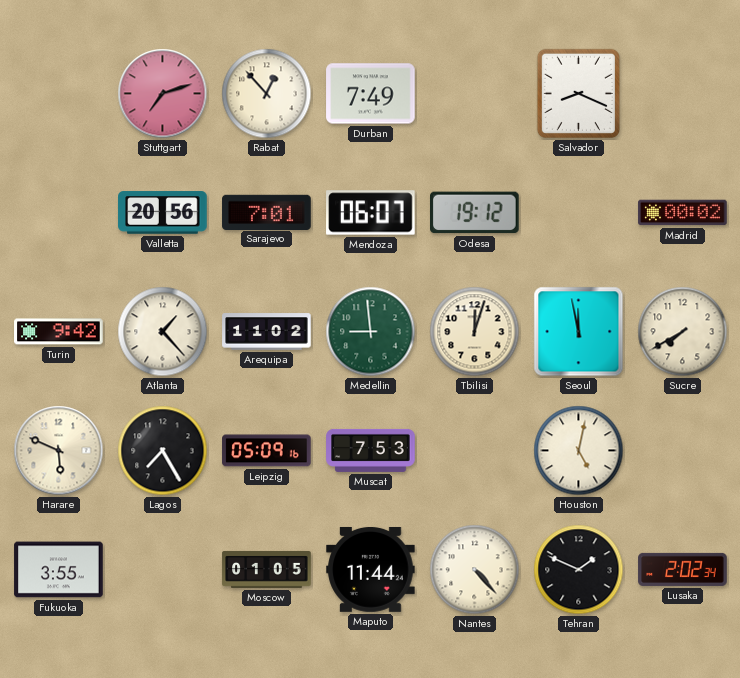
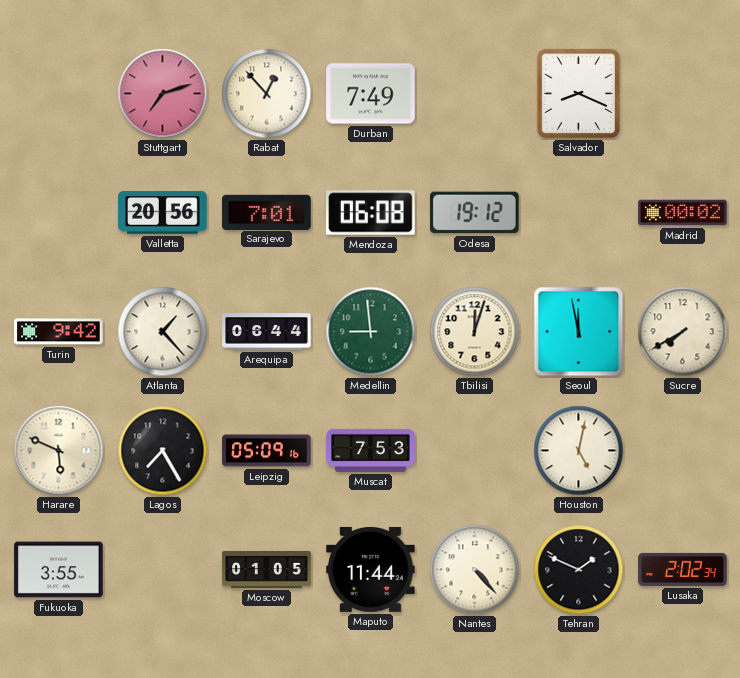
Mendoza: 06:07 -> 06:08
Arequipa: 11:02 -> 06:44
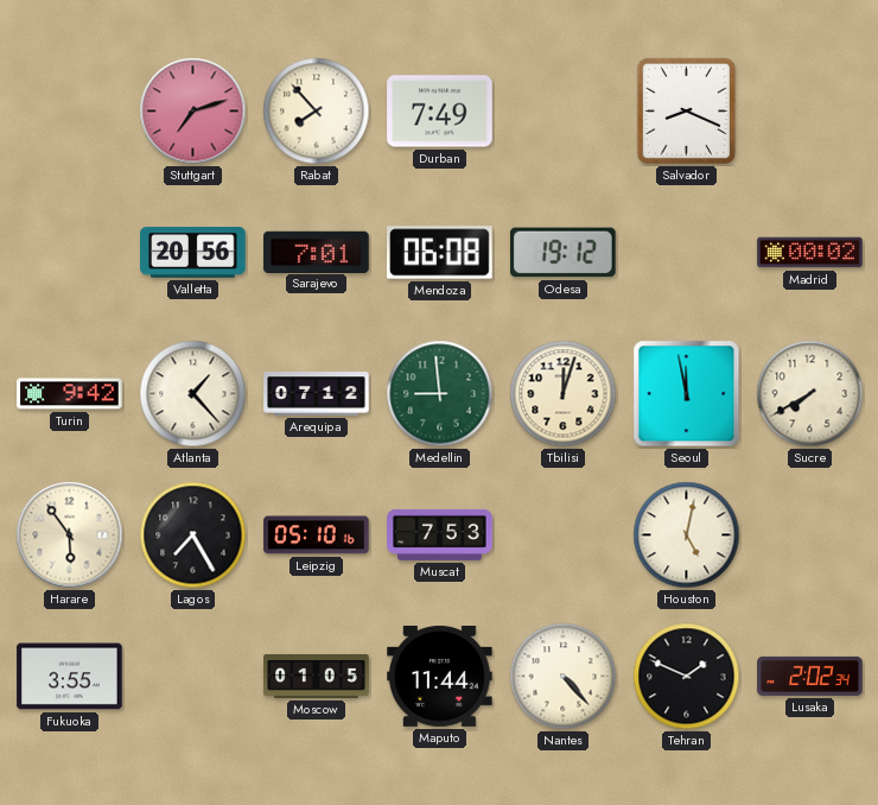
Rabat: 12:53 -> 7:53
Arequipa: 06:44 -> 07:12
Harare: 5:49 -> 5:54
Leipzig: 05:09 -> 05:10
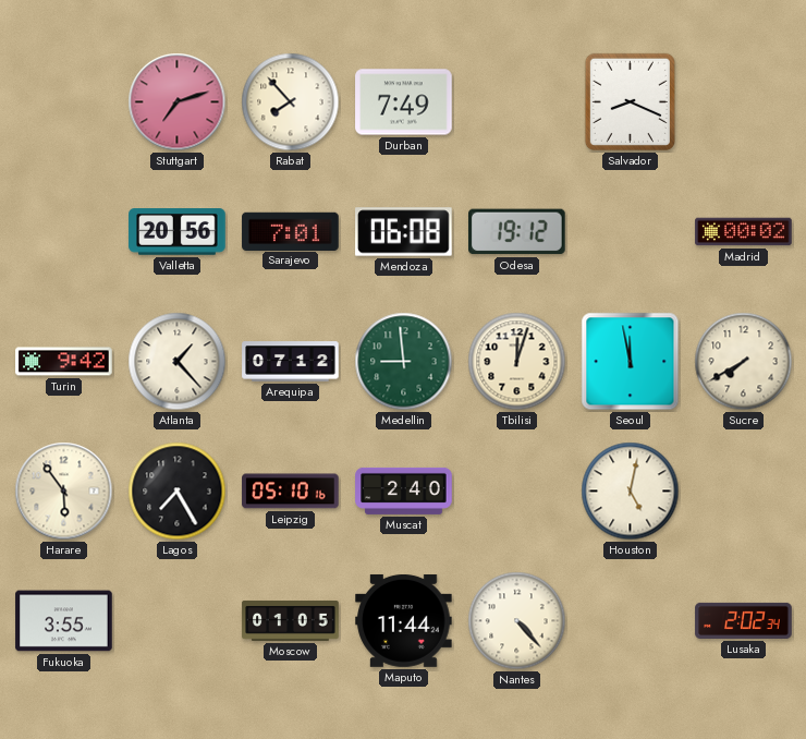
Muscat: 7:53 -> 2:40
Tehran: 1:49 -> none
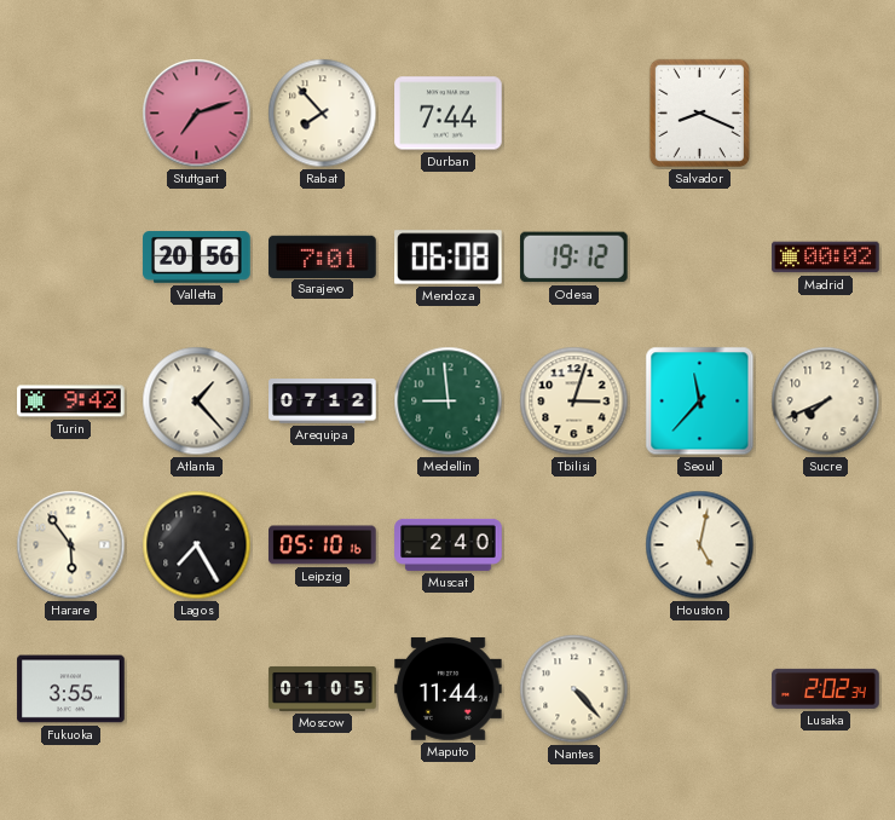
Durban: 7:49 -> 7:44
Tbilisi: 12:03 -> 3:03
Seoul: 11:58 -> 11:37
Sucre: 7:40 -> 7:41
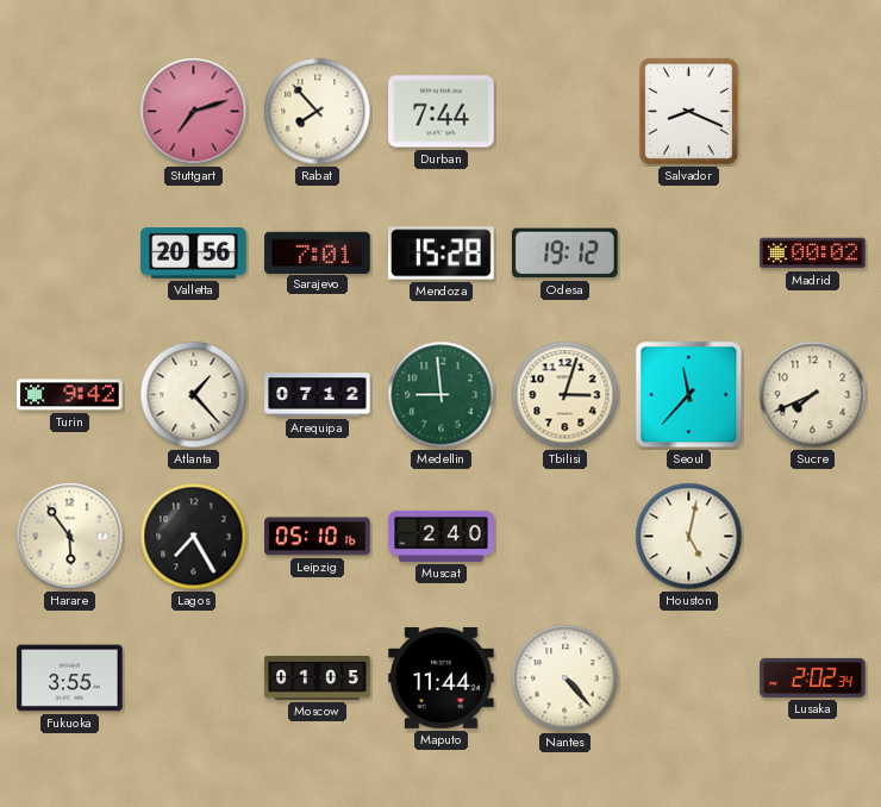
Mendoza: 06:08 -> 15:28
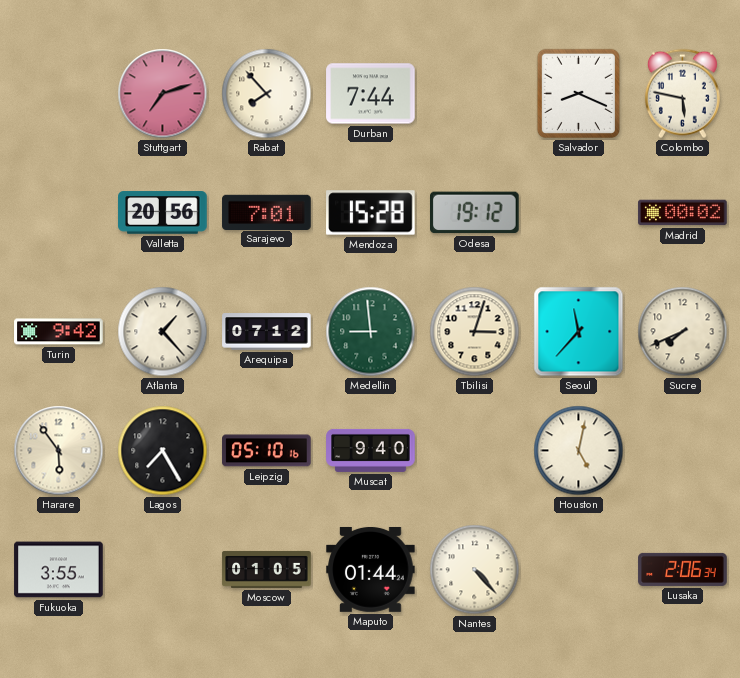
Colombo: none -> 5:47
Muscat: 2:40 -> 9:40
Maputo: 11:44 -> 01:44
Lusaka: 2:02 -> 2:06
